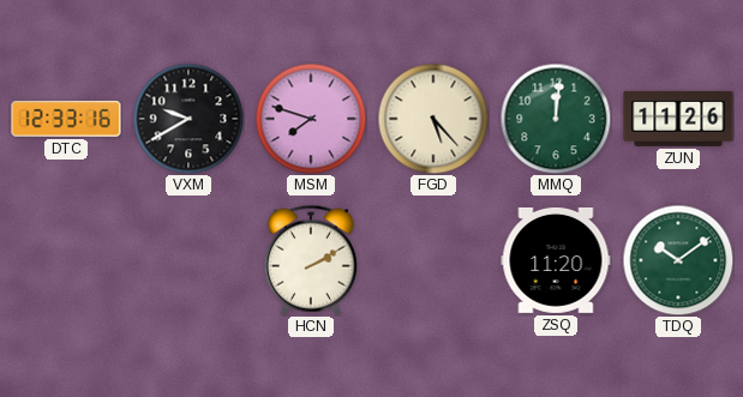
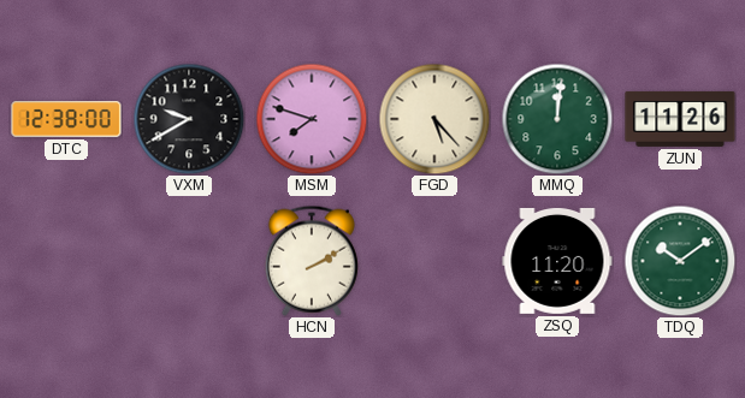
DTC: 12:33 -> 12:38
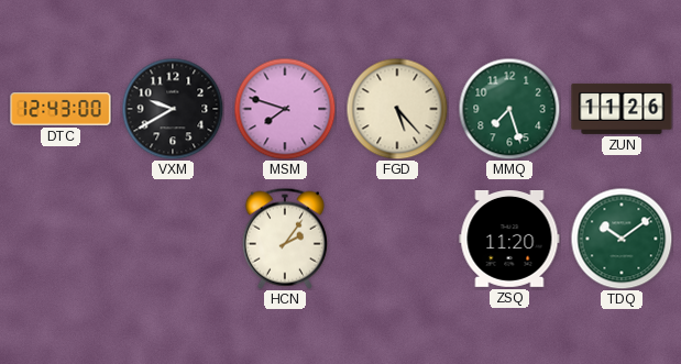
DTC: 12:38 -> 12:43
MMQ: 12:01 -> 7:27
HCN: 2:10 -> 2:06
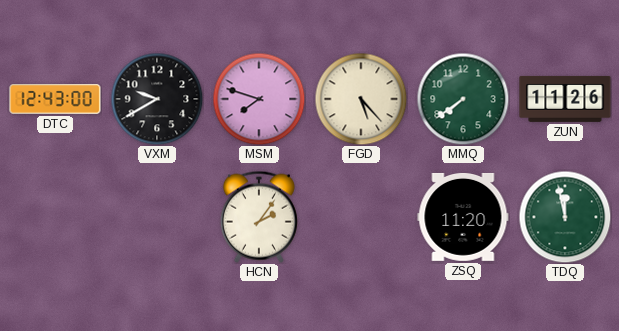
MMQ: 7:27 -> 7:39
TDQ: 10:09 -> 11:58
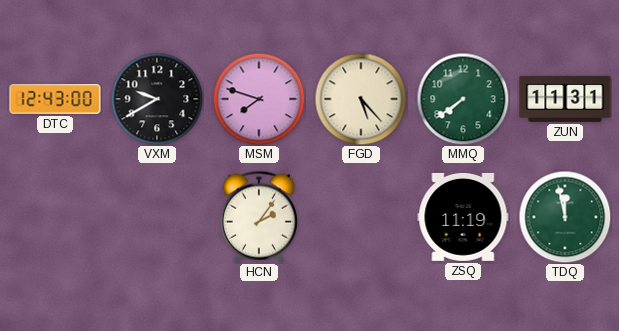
ZUN: 11:26 -> 11:31
ZSQ: 11:20 -> 11:19
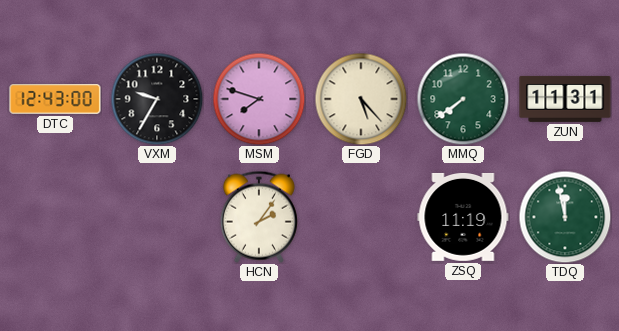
VXM: 9:40 -> 9:35
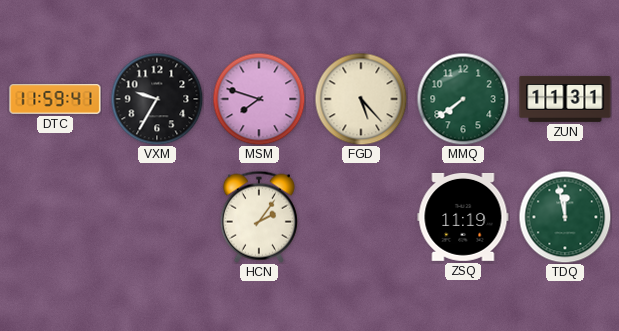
DTC: 12:43 -> 11:59
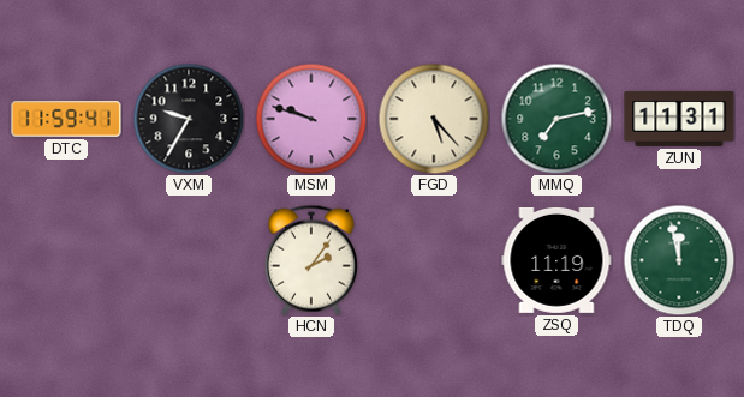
MSM: 7:48 -> 9:48
MMQ: 7:39 -> 7:13
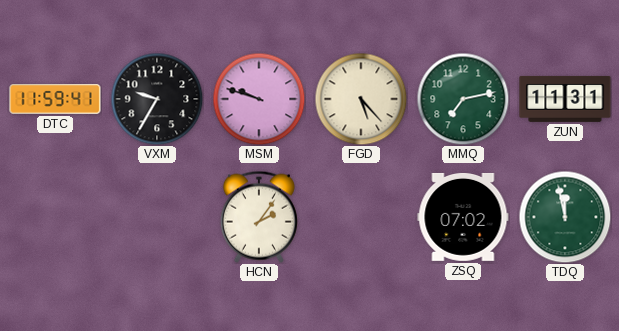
ZSQ: 11:19 -> 07:02
